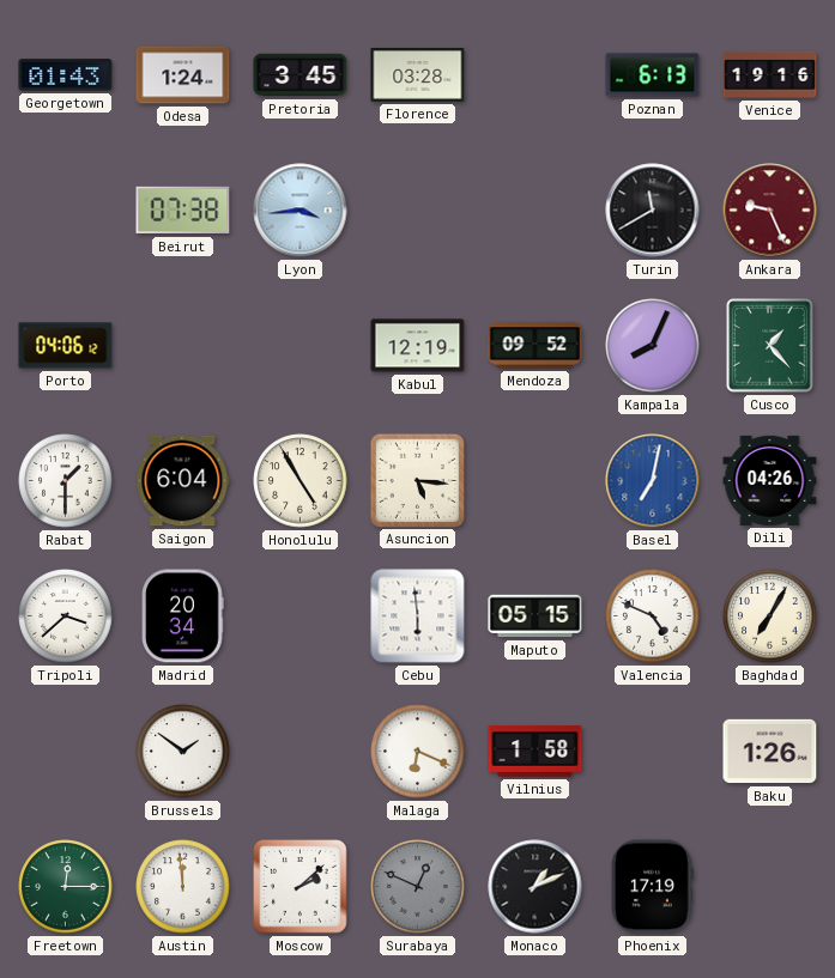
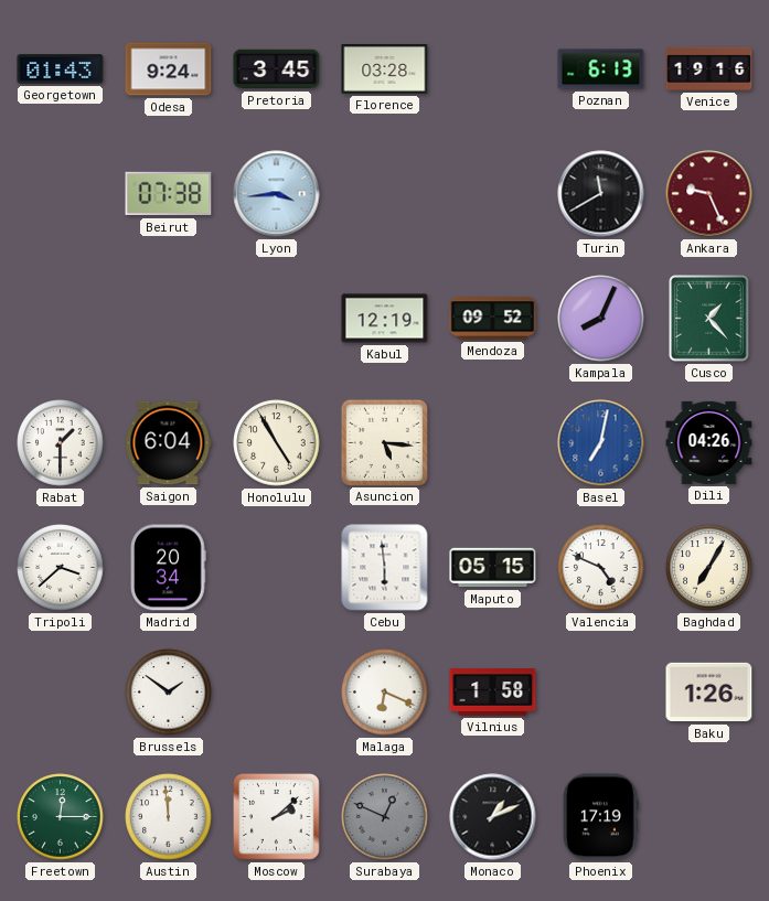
Odesa: 1:24 -> 9:24
Porto: 04:06 -> none
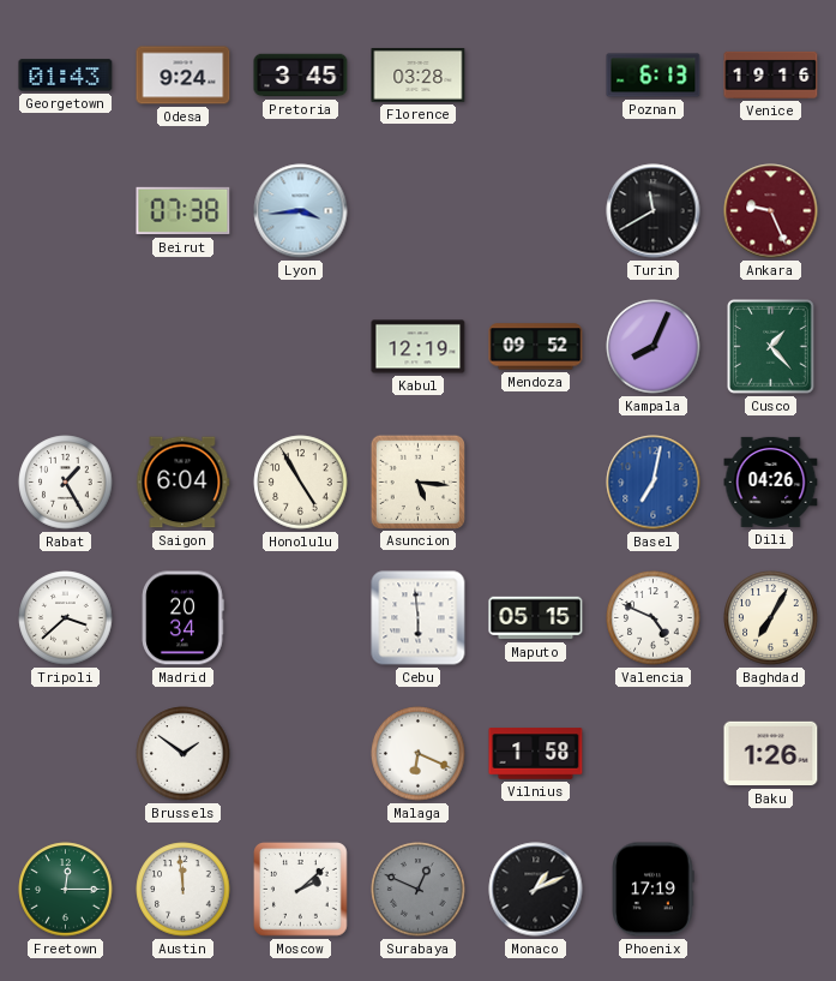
Rabat: 1:30 -> 1:25
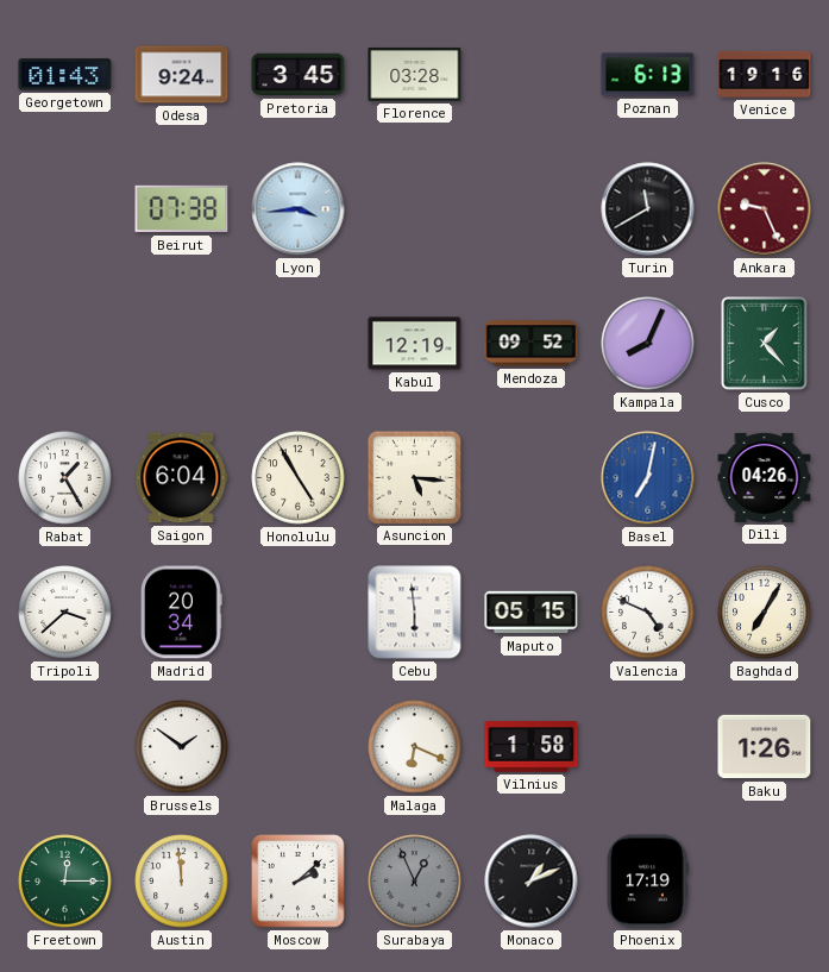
Surabaya: 12:49 -> 12:56
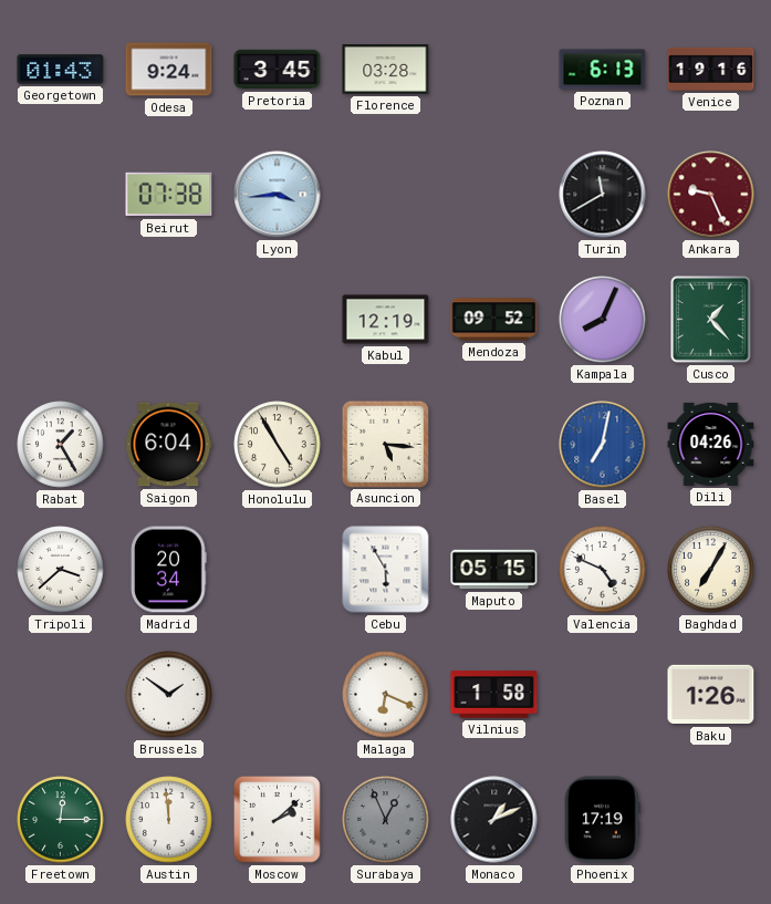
Cebu: 5:59 -> 5:55
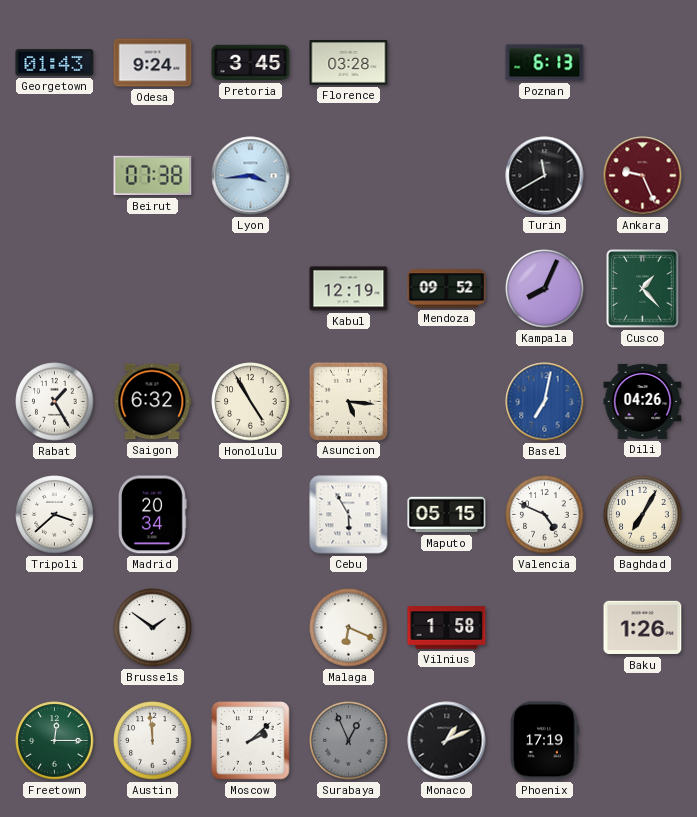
Venice: 19:16 -> none
Saigon: 6:04 -> 6:32
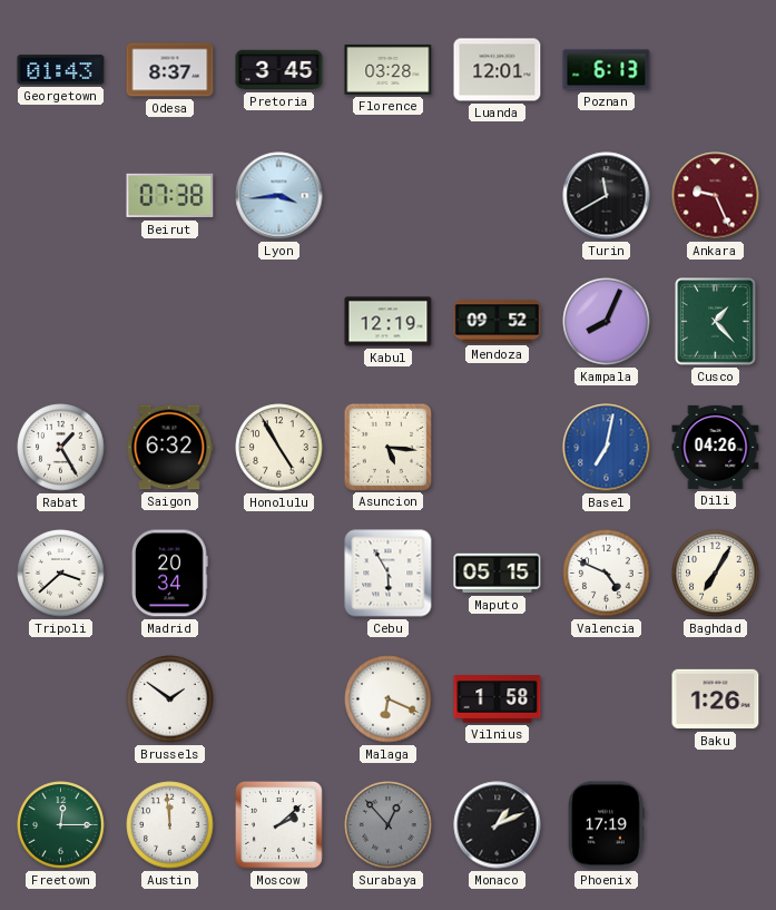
Odesa: 9:24 -> 8:37
Luanda: none -> 12:01
Surabaya: 12:56 -> 12:53
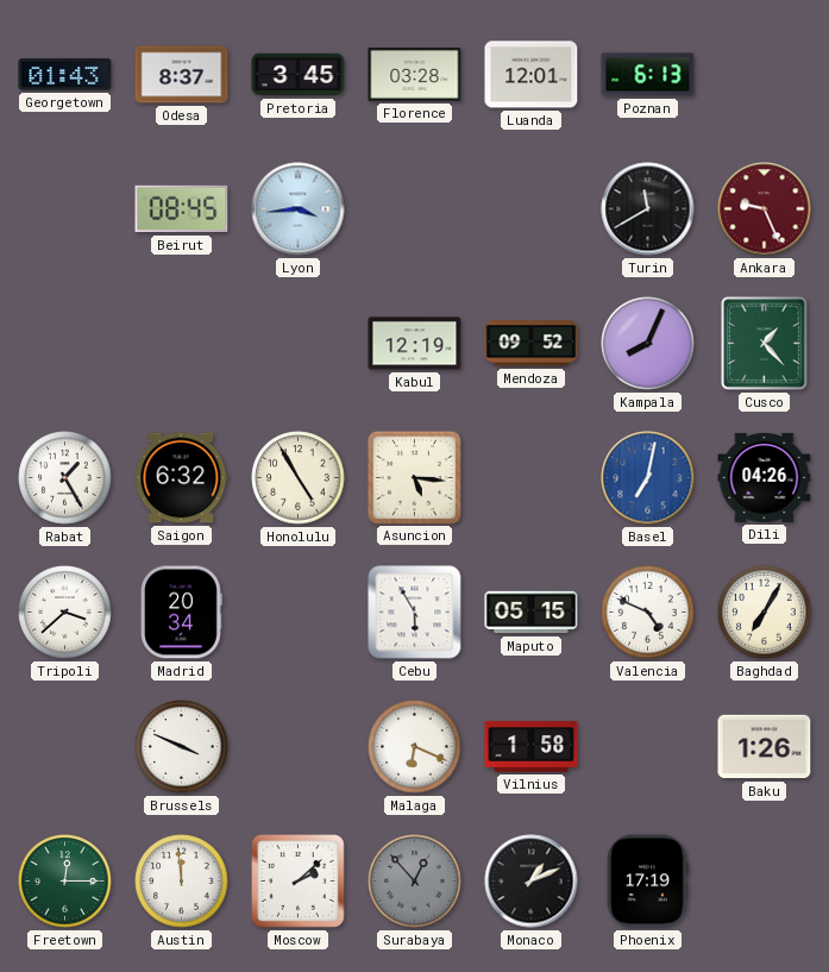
Beirut: 07:38 -> 08:45
Brussels: 1:51 -> 3:49
